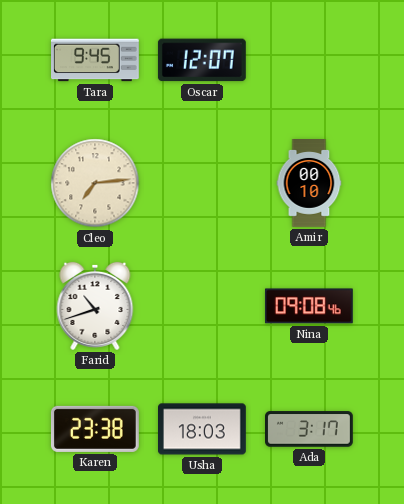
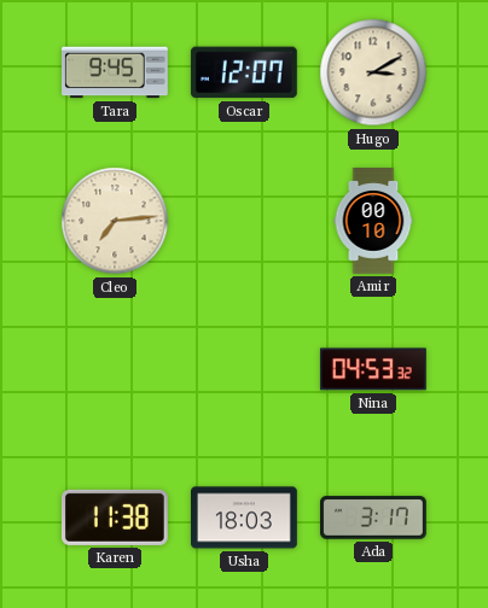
Hugo: none -> 3:10
Farid: 10:42 -> none
Nina: 09:08 -> 04:53
Karen: 23:38 -> 11:38
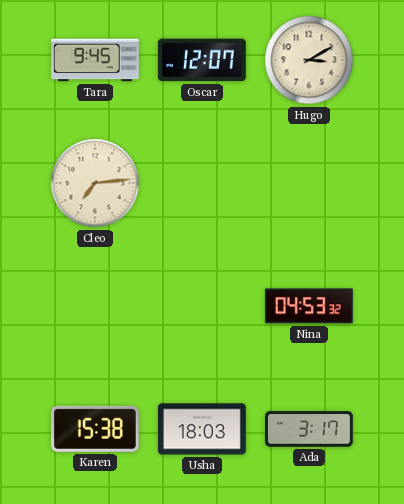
Amir: 00:10 -> none
Karen: 11:38 -> 15:38
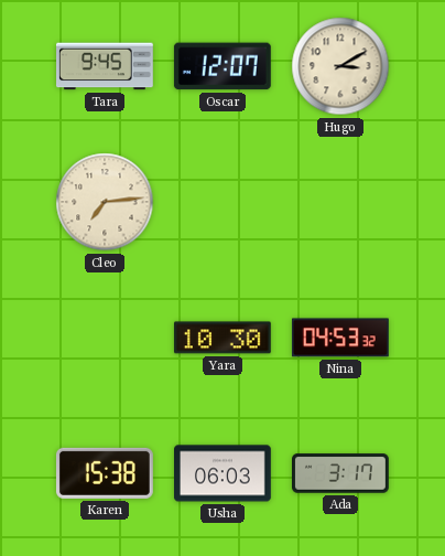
Yara: none -> 10:30
Usha: 18:03 -> 06:03
